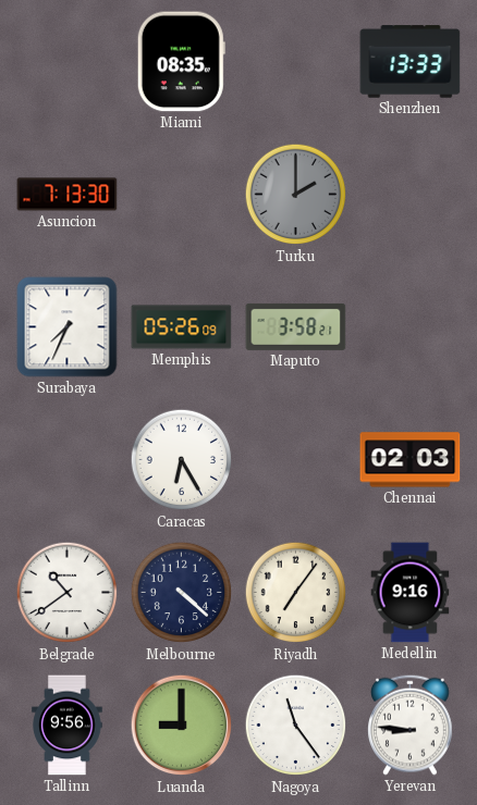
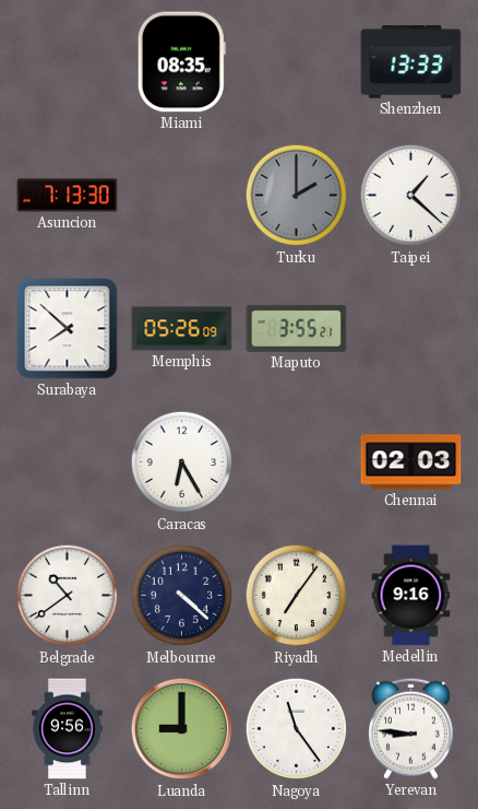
Taipei: none -> 1:22
Surabaya: 7:34 -> 7:52
Maputo: 3:58 -> 3:55
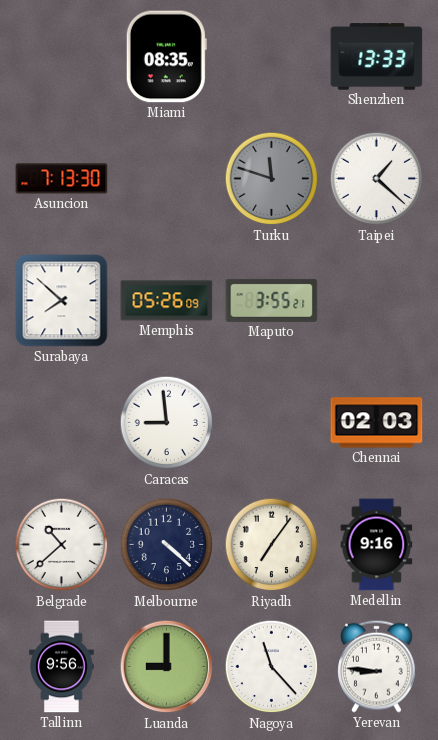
Turku: 2:00 -> 11:48
Caracas: 6:25 -> 8:59
Belgrade: 10:39 -> 10:38
Nagoya: 11:24 -> 11:23
